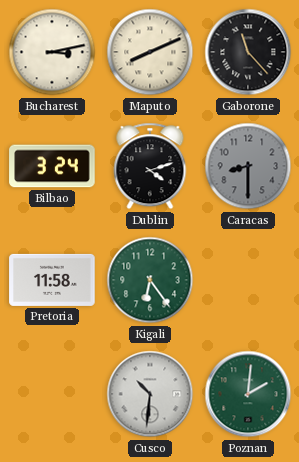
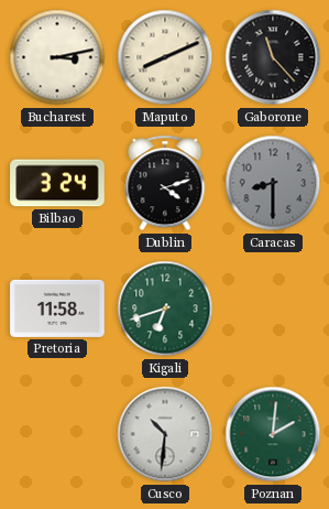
Kigali: 6:24 -> 6:42
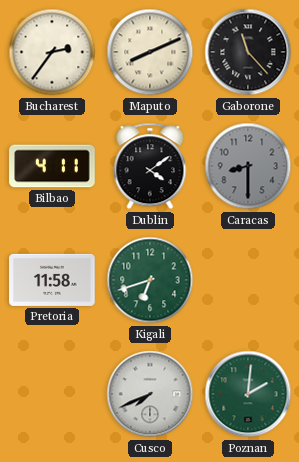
Bucharest: 3:13 -> 2:36
Bilbao: 3:24 -> 4:11
Dublin: 4:12 -> 4:09
Cusco: 10:31 -> 7:41
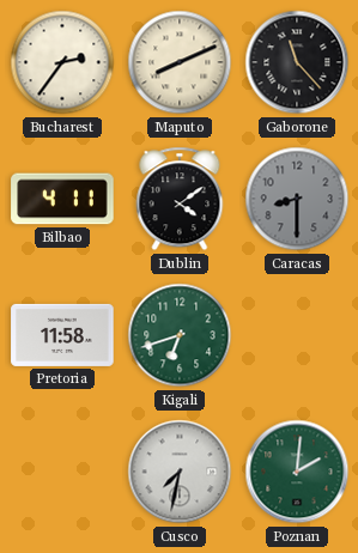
Cusco: 7:41 -> 7:32
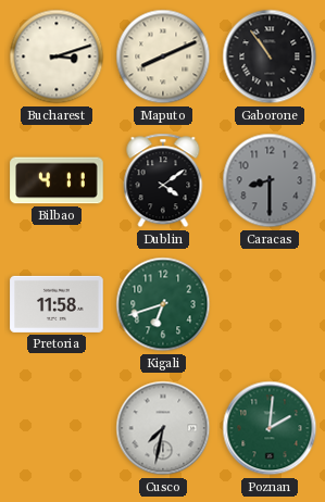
Bucharest: 2:36 -> 3:12
Gaborone: 11:23 -> 10:54
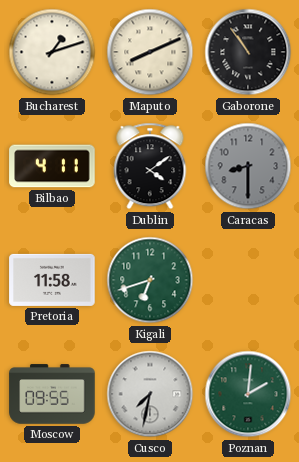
Bucharest: 3:12 -> 1:12
Moscow: none -> 09:55
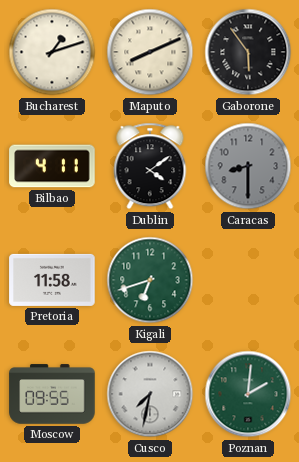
Gaborone: 10:54 -> 5:54
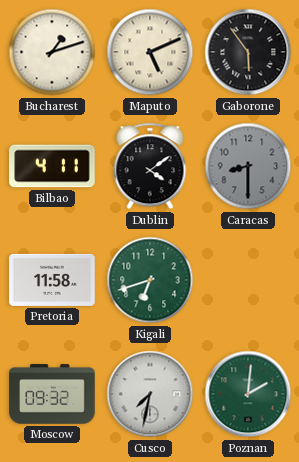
Maputo: 8:11 -> 5:11
Moscow: 09:55 -> 09:32
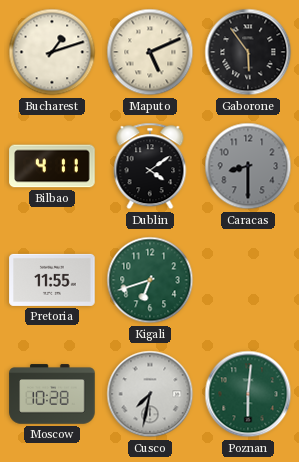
Pretoria: 11:58 -> 11:55
Moscow: 09:32 -> 10:28
Poznan: 2:01 -> 6:01
